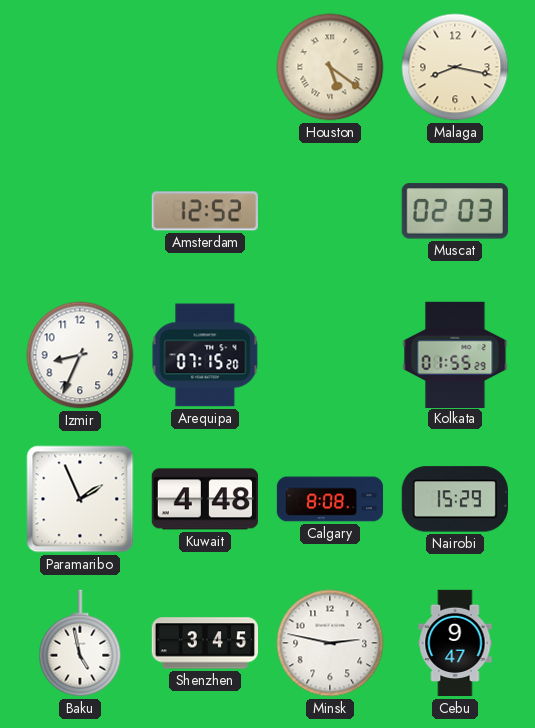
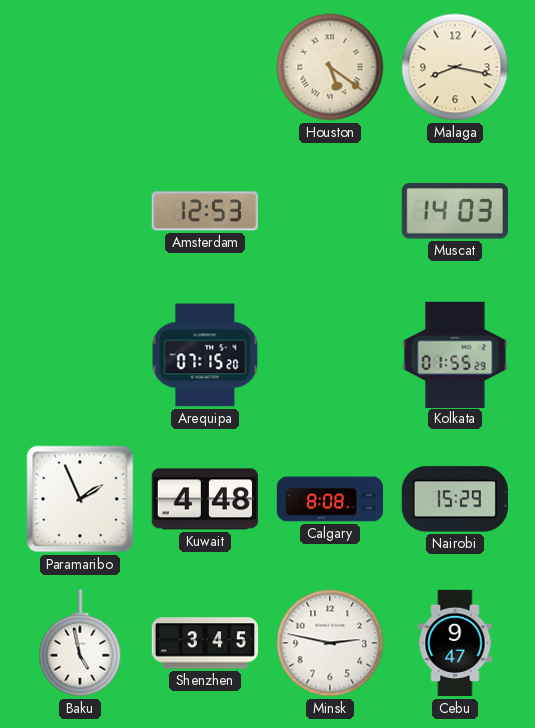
Amsterdam: 12:52 -> 12:53
Muscat: 02:03 -> 14:03
Izmir: 8:34 -> none
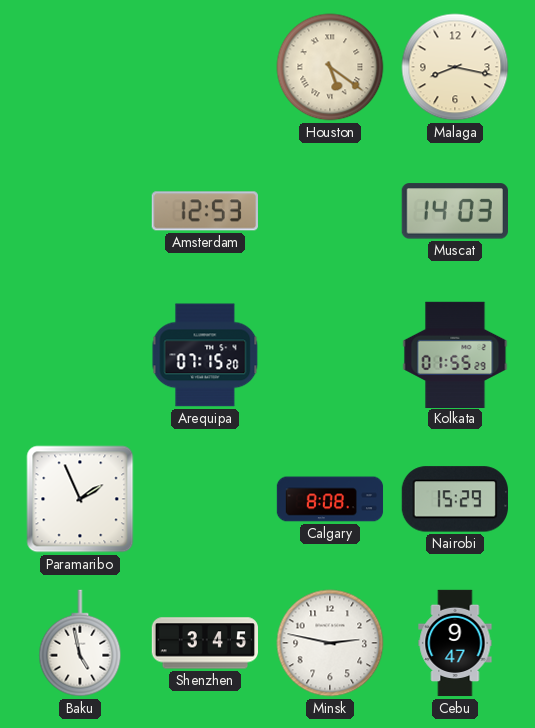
Kuwait: 4:48 -> none
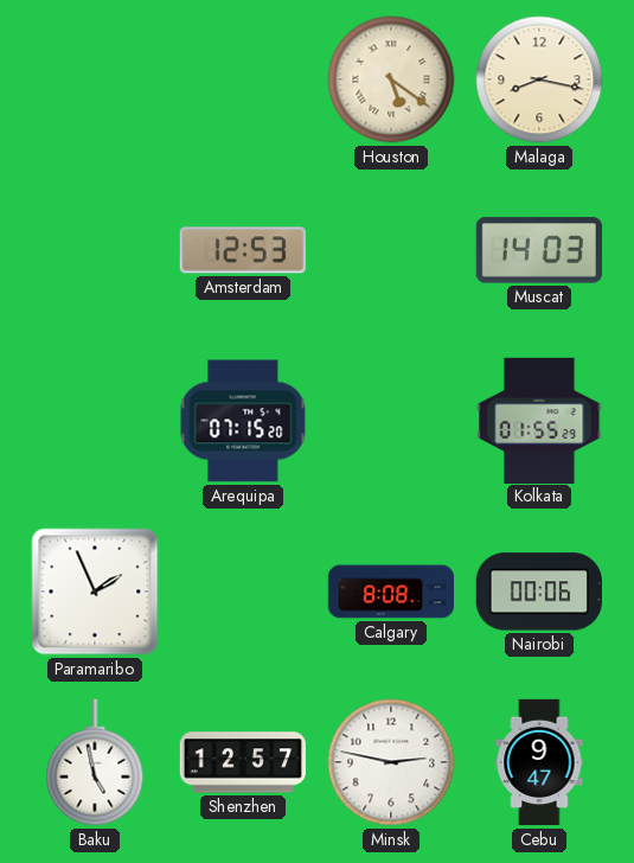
Nairobi: 15:29 -> 00:06
Shenzhen: 3:45 -> 12:57
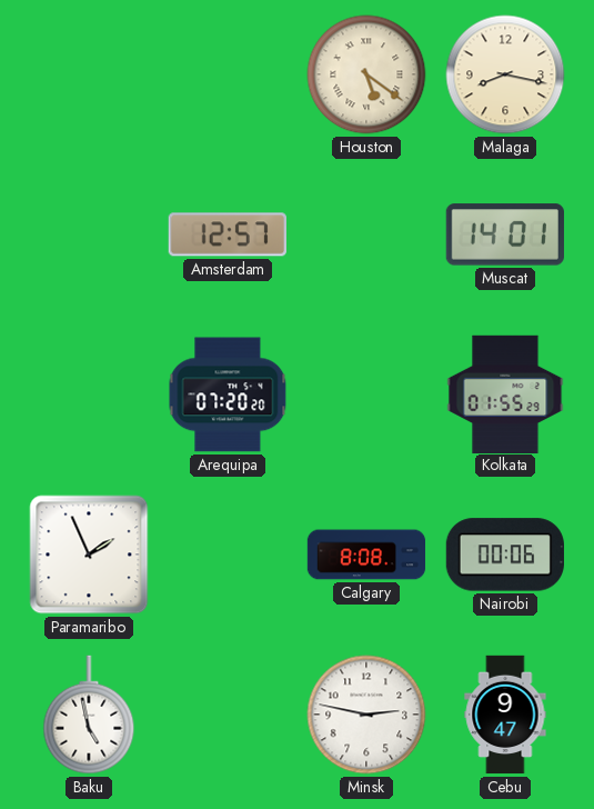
Amsterdam: 12:53 -> 12:57
Muscat: 14:03 -> 14:01
Arequipa: 07:15 -> 07:20
Shenzhen: 12:57 -> none
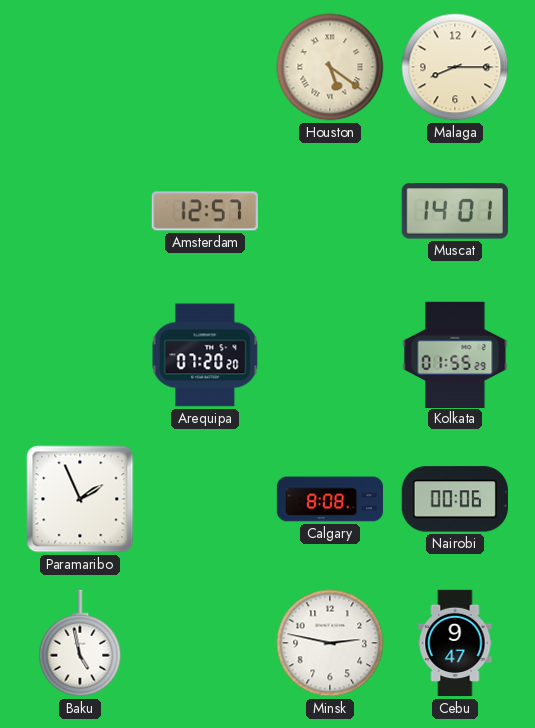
Malaga: 8:17 -> 8:15
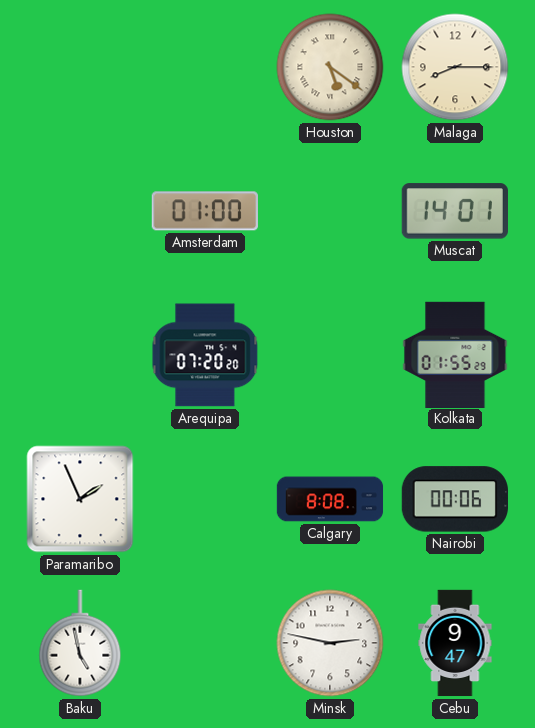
Amsterdam: 12:57 -> 01:00
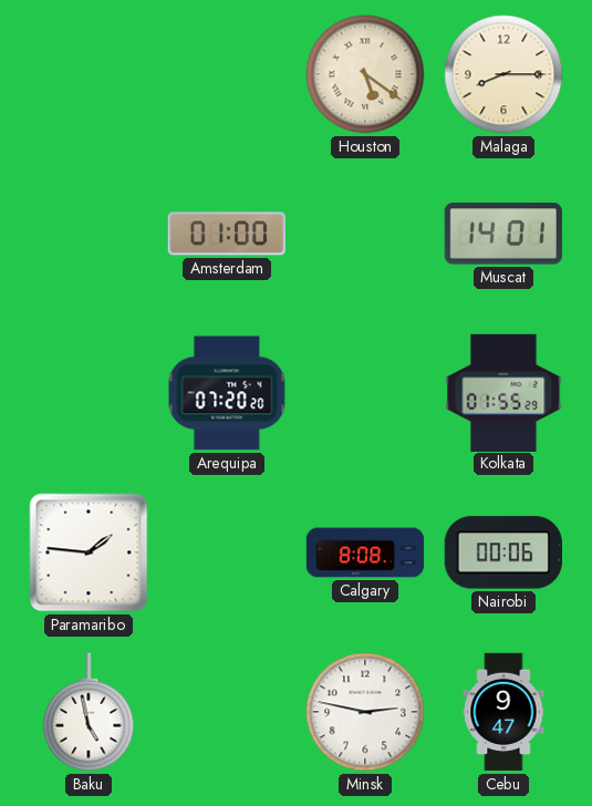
Paramaribo: 1:56 -> 1:46
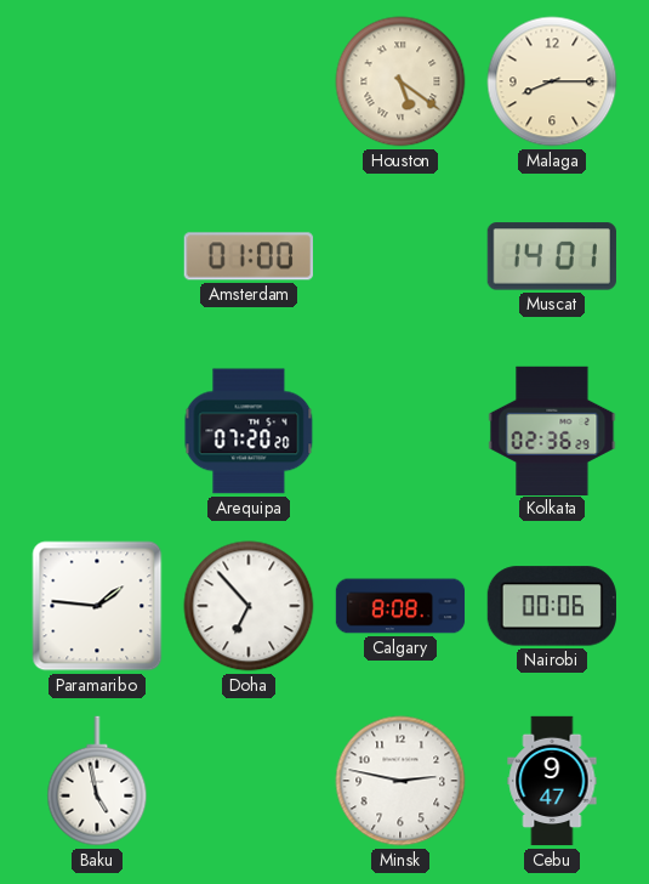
Kolkata: 01:55 -> 02:36
Doha: none -> 6:53
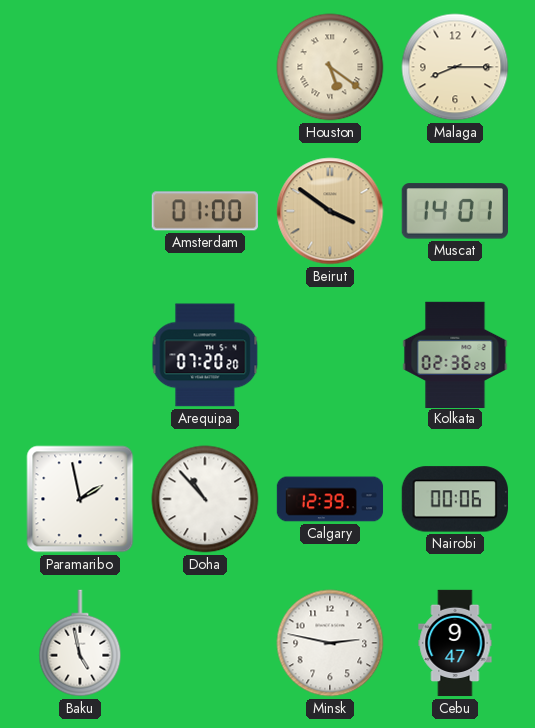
Beirut: none -> 3:51
Paramaribo: 1:46 -> 1:58
Doha: 6:53 -> 10:53
Calgary: 8:08 -> 12:39
